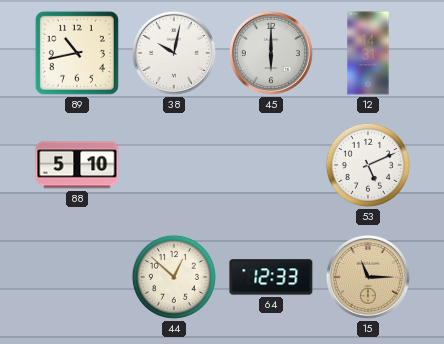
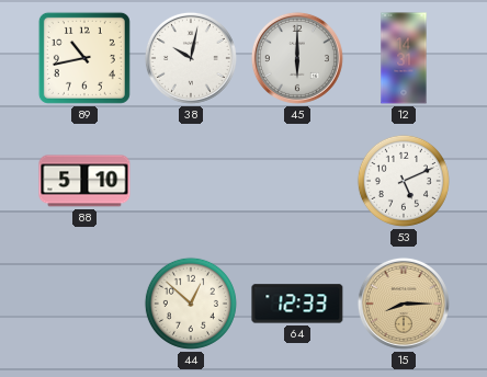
15: 11:15 -> 8:15
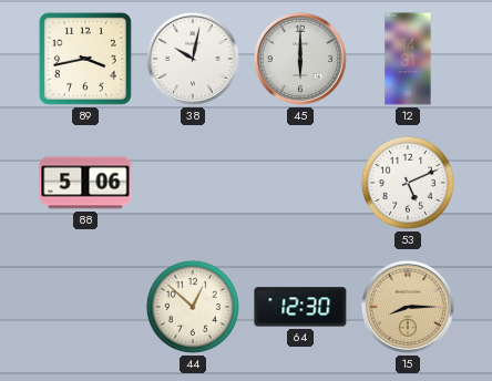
89: 10:43 -> 3:43
88: 5:10 -> 5:06
64: 12:33 -> 12:30
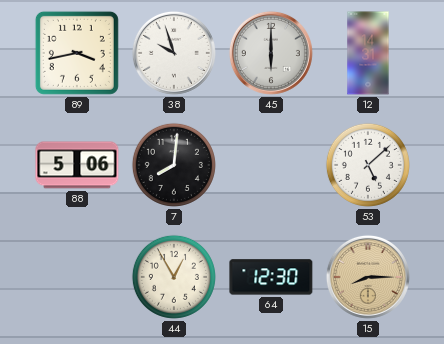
38: 10:02 -> 9:57
7: none -> 8:01
53: 5:11 -> 5:08
44: 12:52 -> 12:55
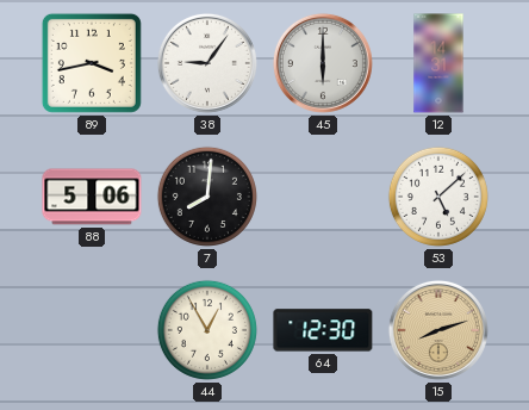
38: 9:57 -> 9:06
15: 8:15 -> 8:12
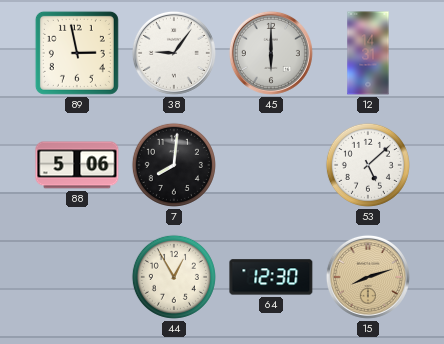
89: 3:43 -> 2:58
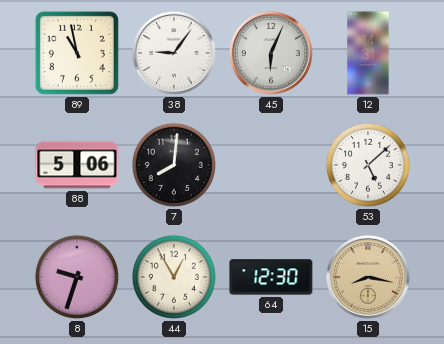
89: 2:58 -> 10:58
45: 6:00 -> 6:04
8: none -> 9:33
15: 8:12 -> 8:17
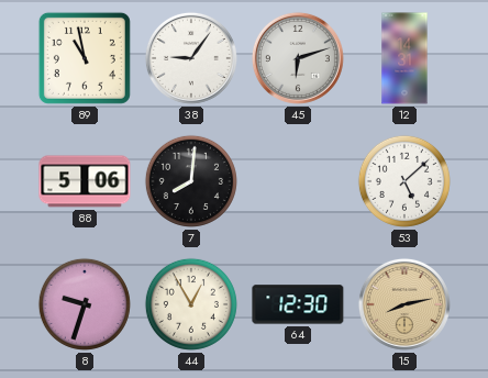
45: 6:04 -> 6:12
15: 8:17 -> 8:13
